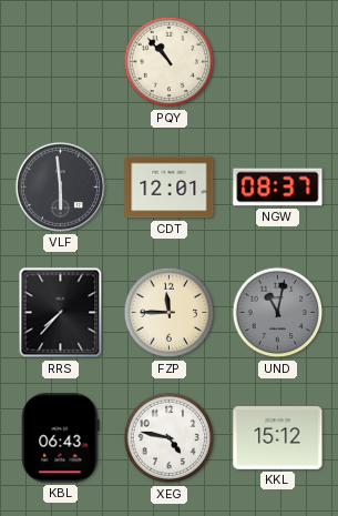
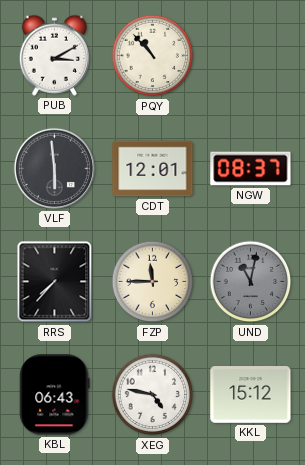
PUB: none -> 3:10
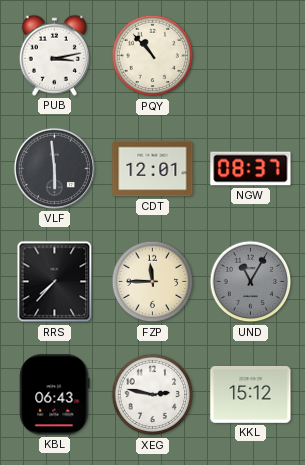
PUB: 3:10 -> 3:13
UND: 11:02 -> 11:05
XEG: 4:47 -> 2:47
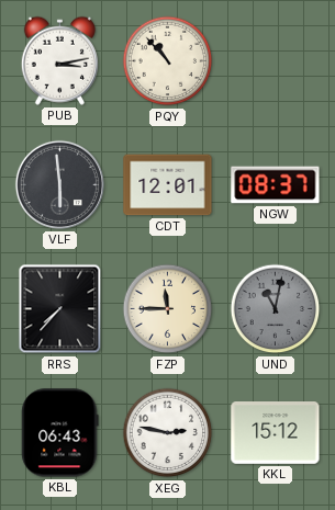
UND: 11:05 -> 11:02
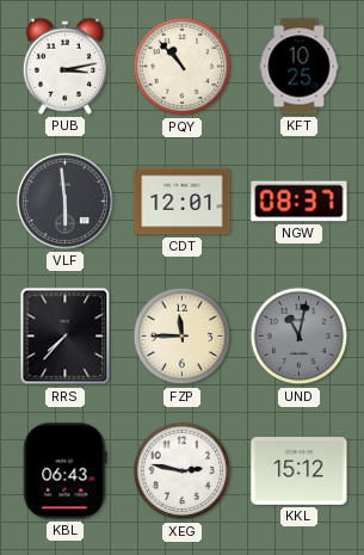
KFT: none -> 10:25
